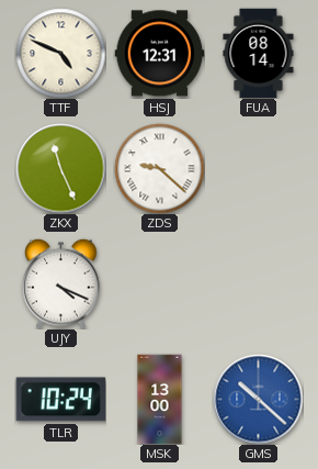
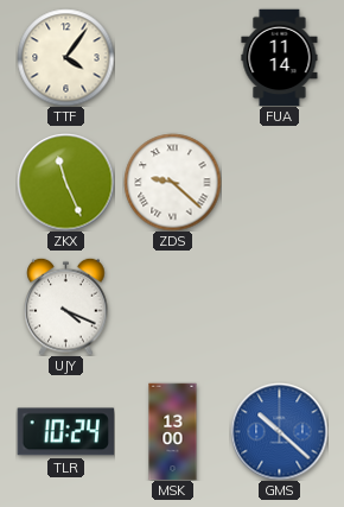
TTF: 4:49 -> 4:06
HSJ: 12:31 -> none
FUA: 08:14 -> 11:14
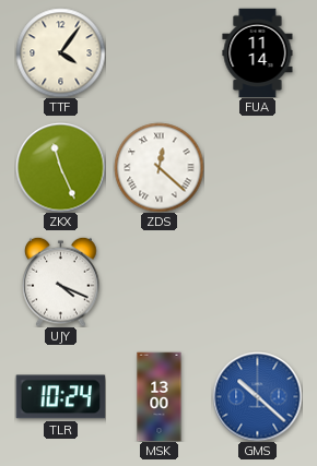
ZDS: 9:22 -> 12:22
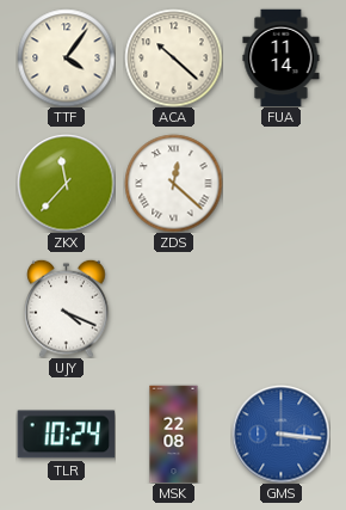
ACA: none -> 10:22
ZKX: 11:26 -> 11:37
MSK: 13:00 -> 22:08
GMS: 10:22 -> 3:16
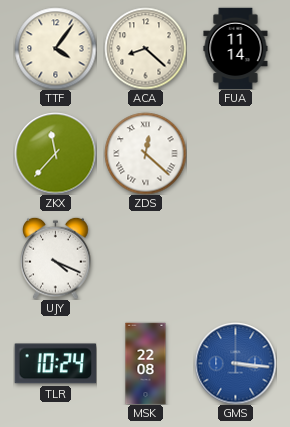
ACA: 10:22 -> 8:22
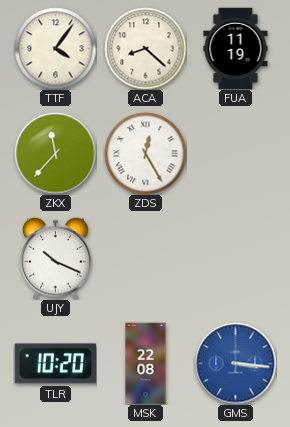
FUA: 11:14 -> 11:19
ZDS: 12:22 -> 12:25
UJY: 4:19 -> 10:19
TLR: 10:24 -> 10:20
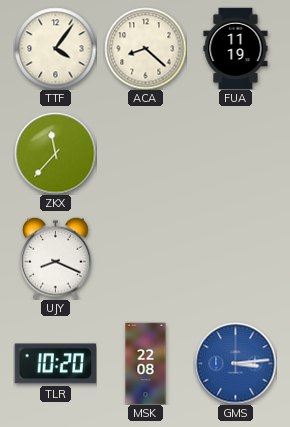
ZDS: 12:25 -> none
UJY: 10:19 -> 8:19
GMS: 3:16 -> 3:14
